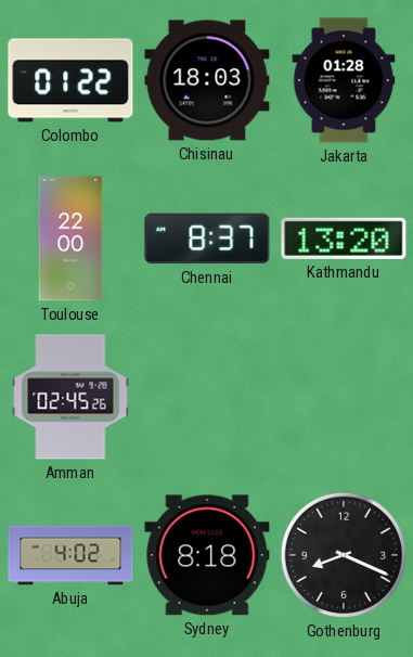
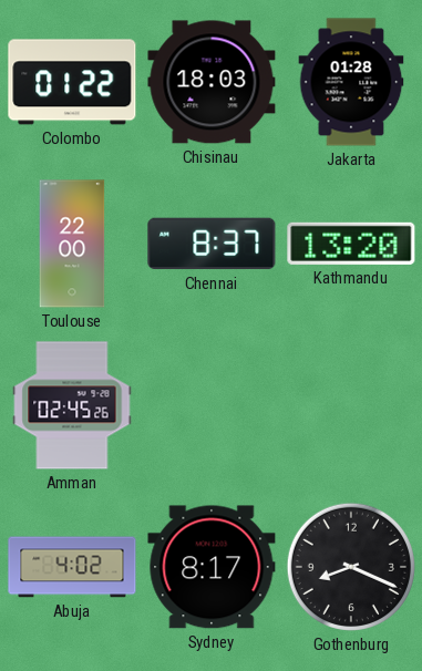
Sydney: 8:18 -> 8:17
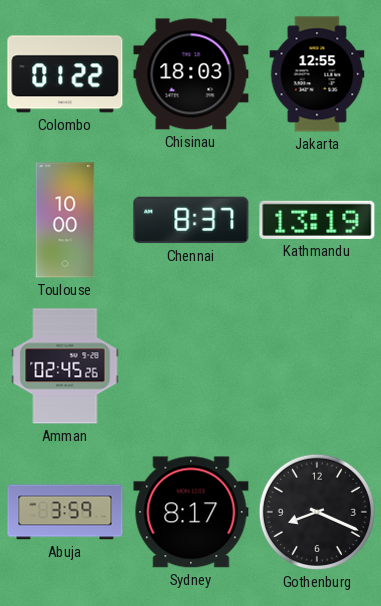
Jakarta: 01:28 -> 12:55
Toulouse: 22:00 -> 10:00
Kathmandu: 13:20 -> 13:19
Abuja: 4:02 -> 3:59
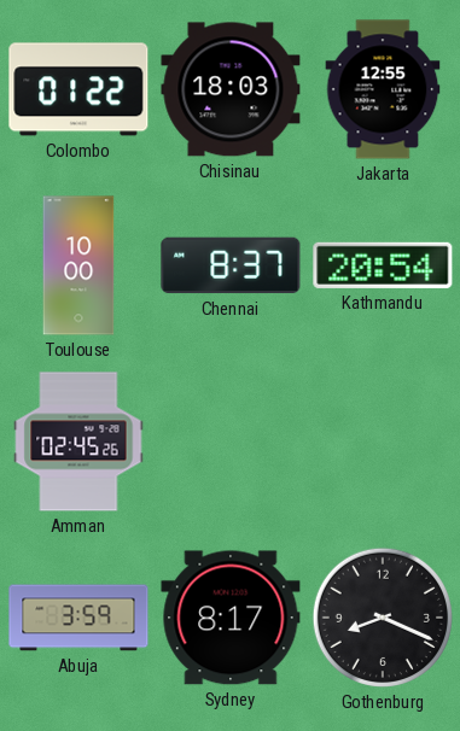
Kathmandu: 13:19 -> 20:54
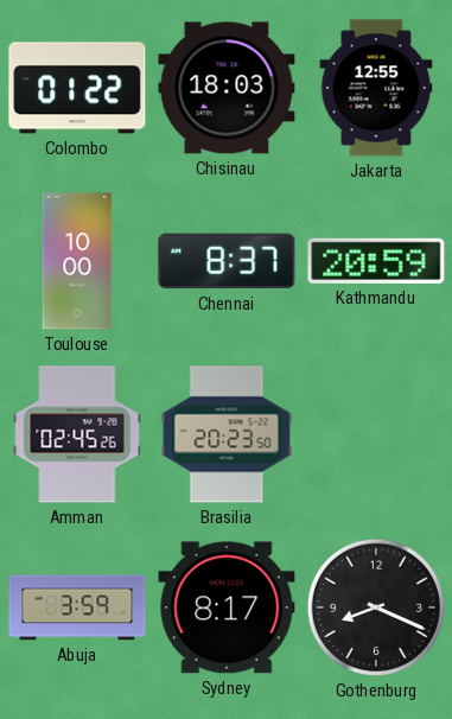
Kathmandu: 20:54 -> 20:59
Brasilia: none -> 20:23
